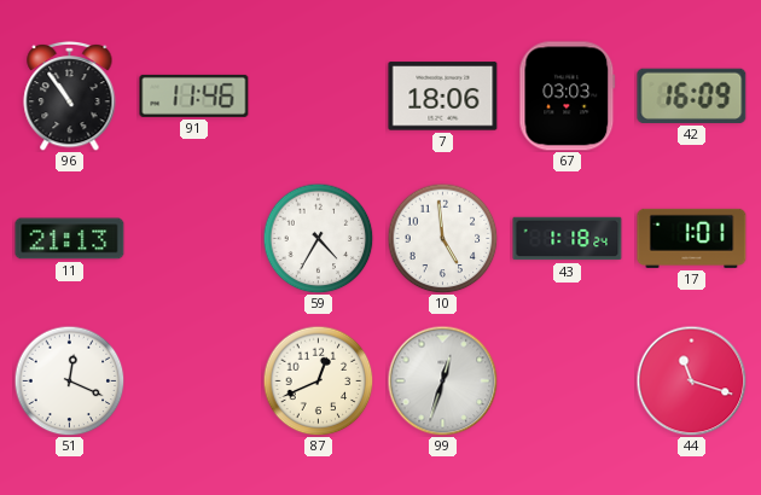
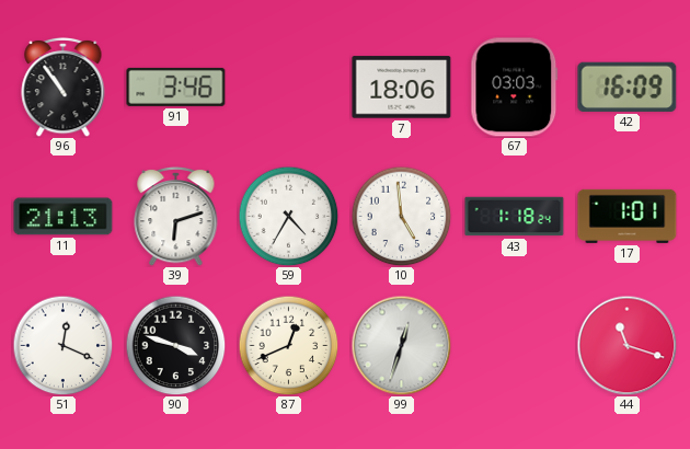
91: 11:46 -> 3:46
39: none -> 6:12
90: none -> 3:48
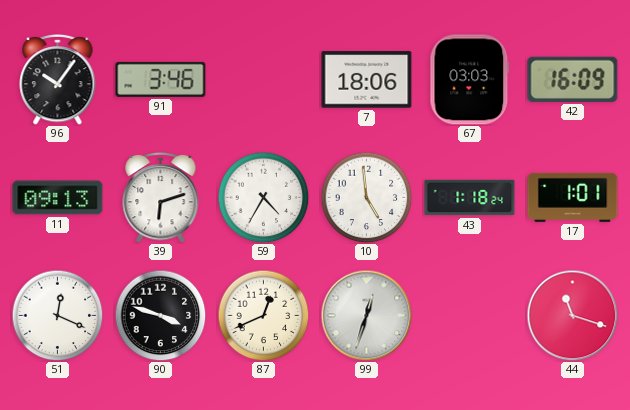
96: 10:54 -> 10:06
11: 21:13 -> 09:13
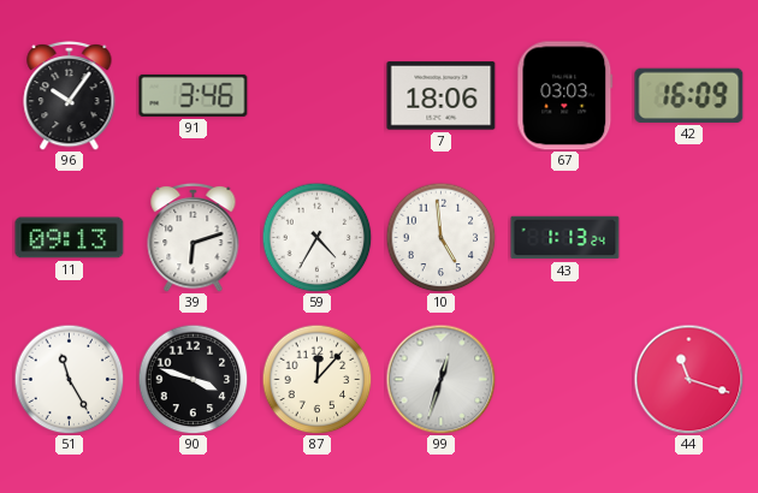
43: 1:18 -> 1:13
17: 1:01 -> none
51: 12:19 -> 11:25
87: 12:41 -> 12:07
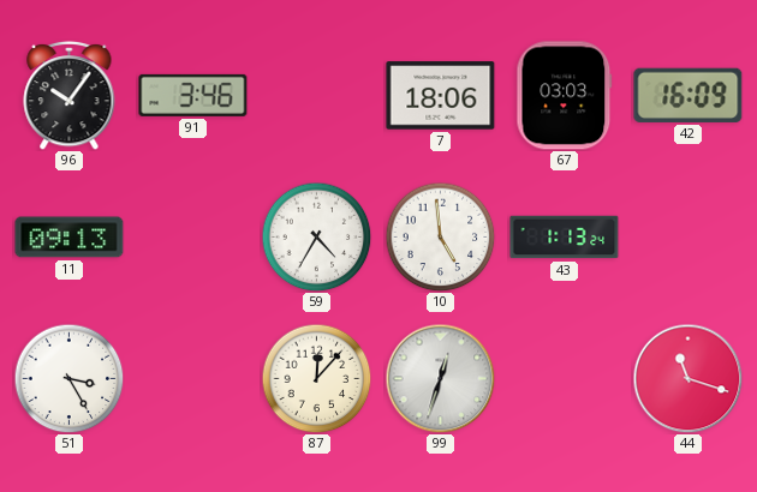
39: 6:12 -> none
51: 11:25 -> 3:25
90: 3:48 -> none
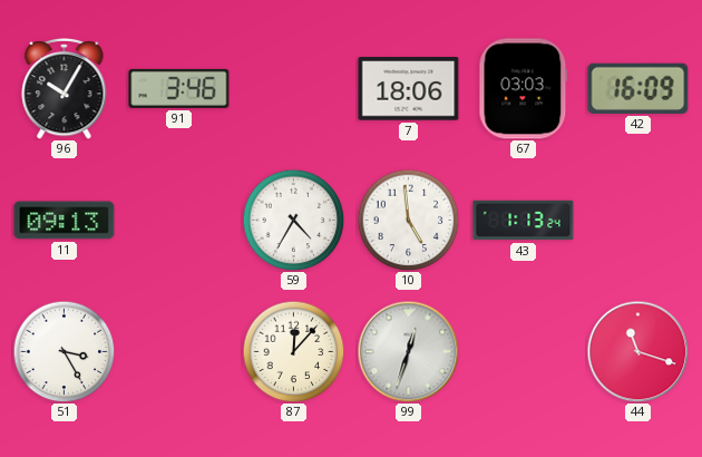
96: 10:06 -> 10:05
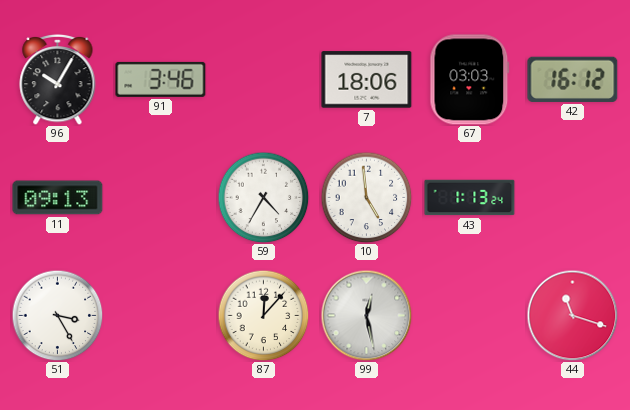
42: 16:09 -> 16:12
99: 12:33 -> 12:28
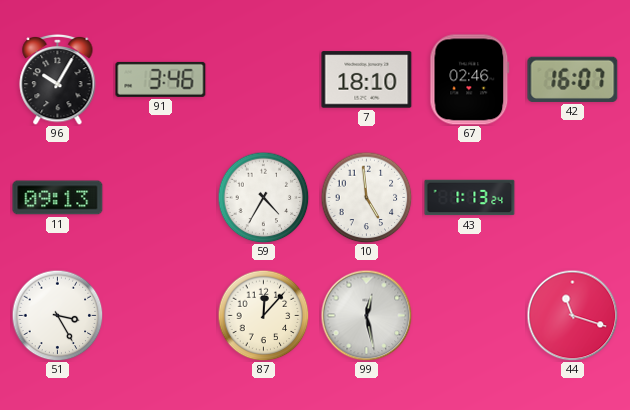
7: 18:06 -> 18:10
67: 03:03 -> 02:46
42: 16:12 -> 16:07
